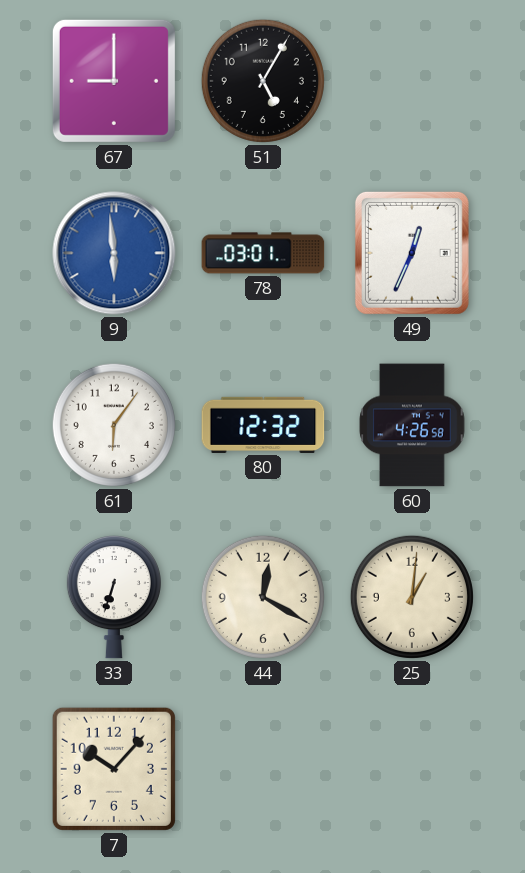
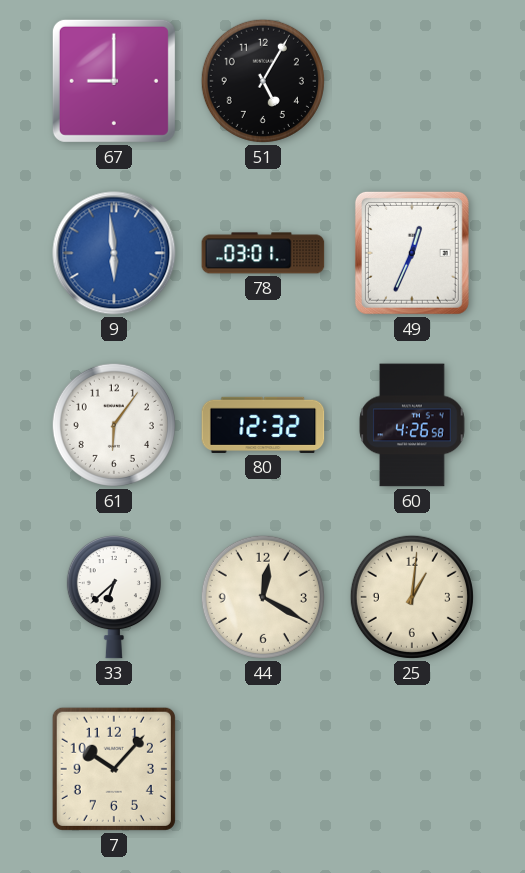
33: 6:33 -> 6:38
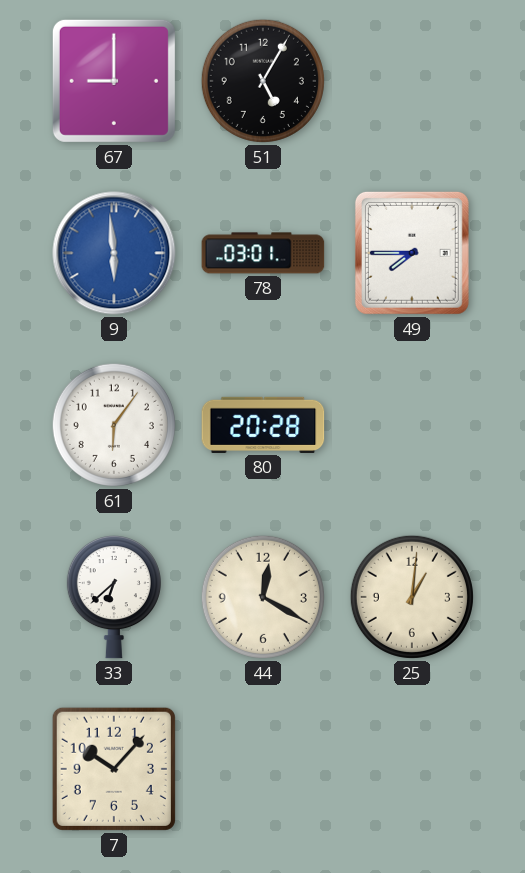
49: 12:34 -> 7:45
80: 12:32 -> 20:28
60: 4:26 -> none
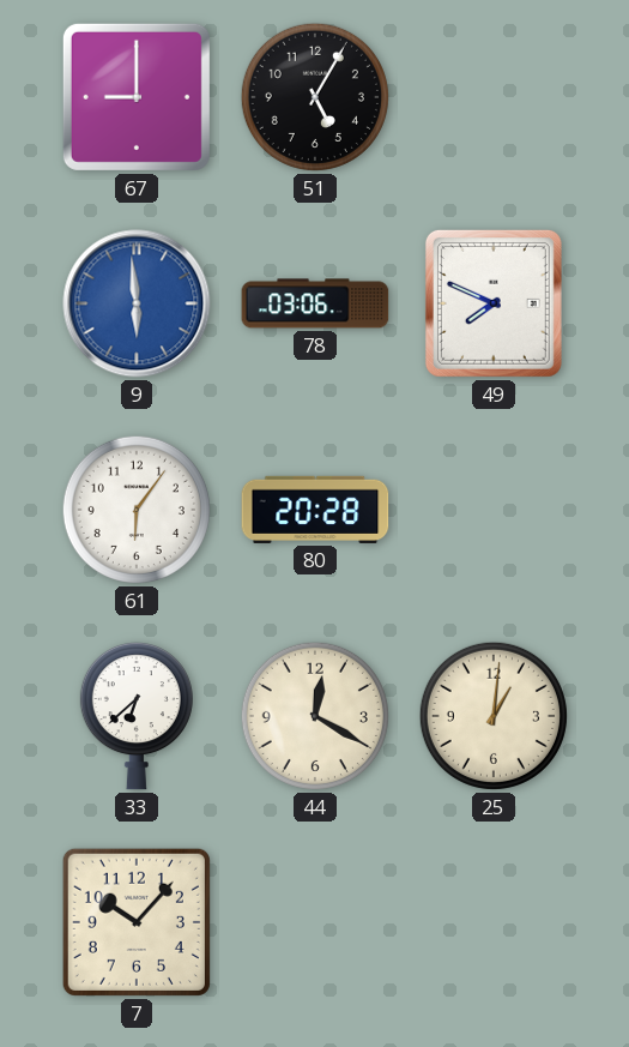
78: 03:01 -> 03:06
49: 7:45 -> 7:49
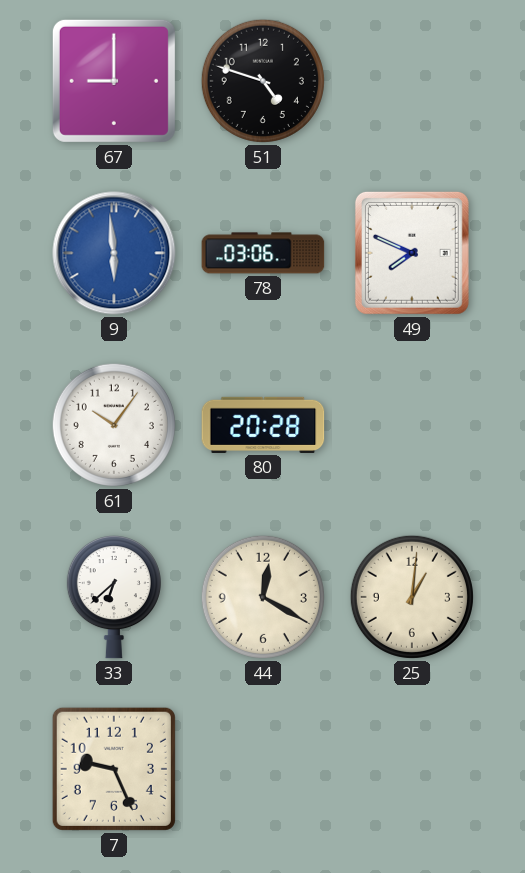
51: 5:05 -> 4:48
61: 6:06 -> 10:06
7: 10:07 -> 9:26
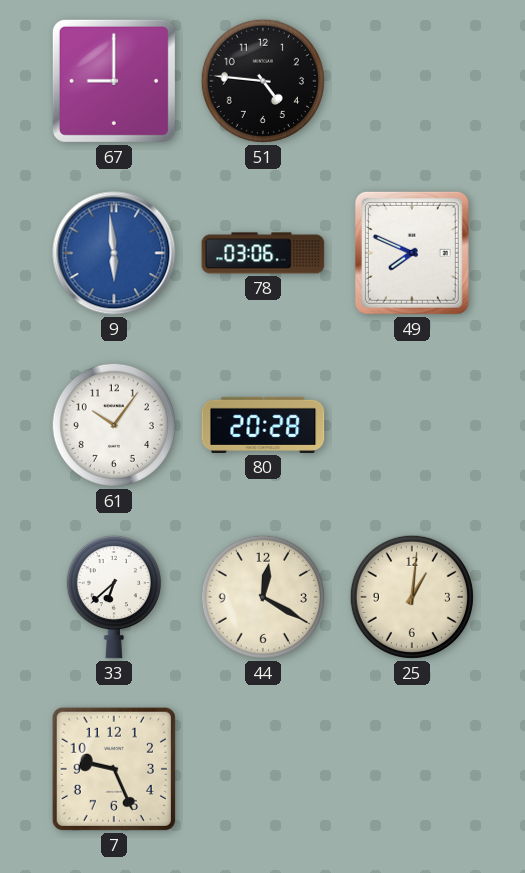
51: 4:48 -> 4:46
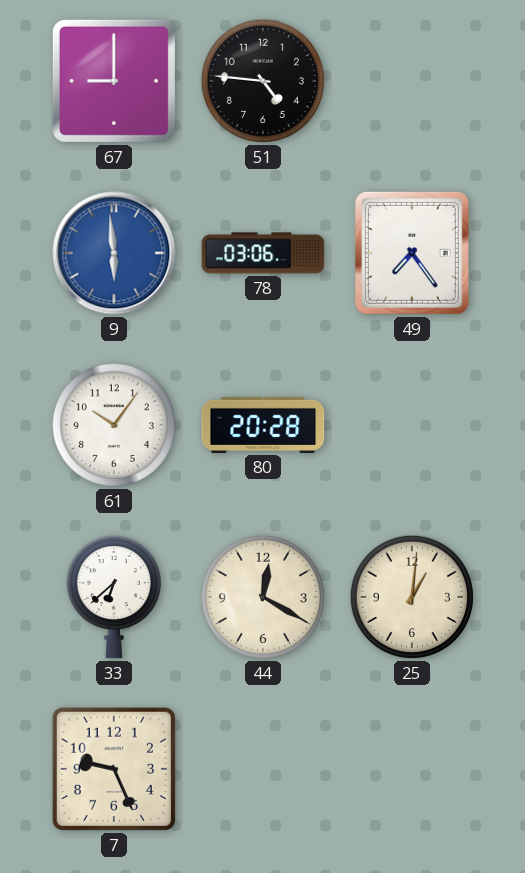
49: 7:49 -> 7:24
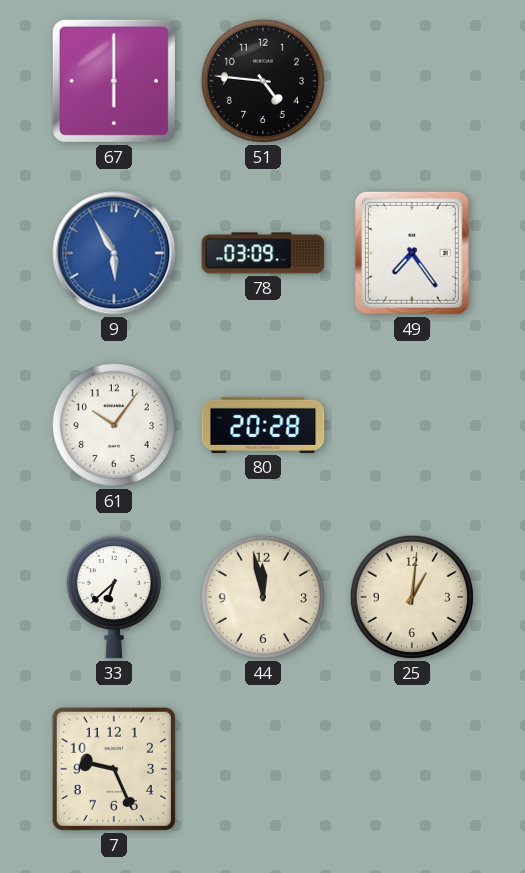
67: 9:00 -> 6:00
9: 5:59 -> 5:55
78: 03:06 -> 03:09
44: 12:20 -> 11:58
